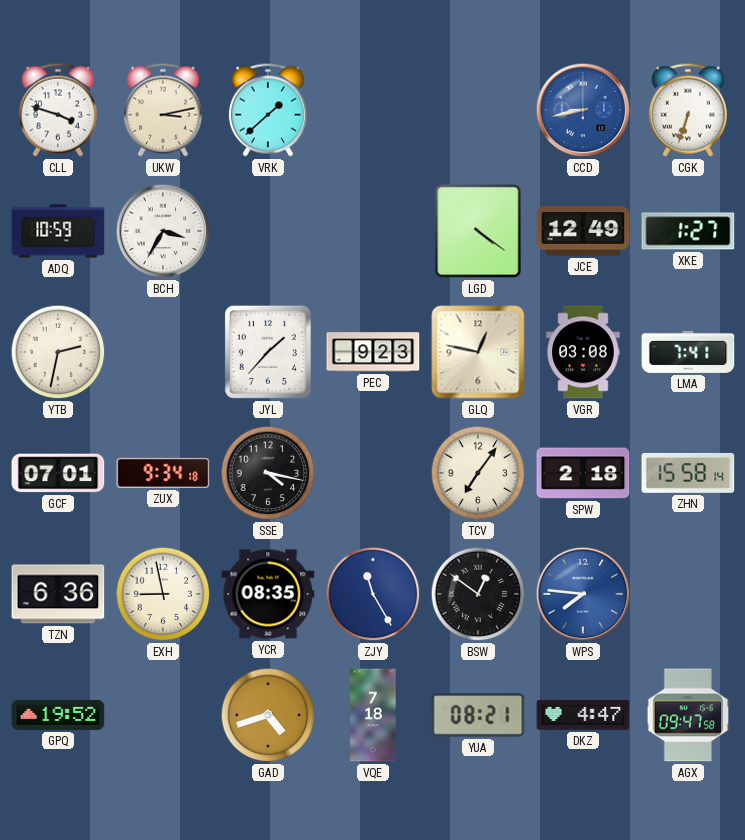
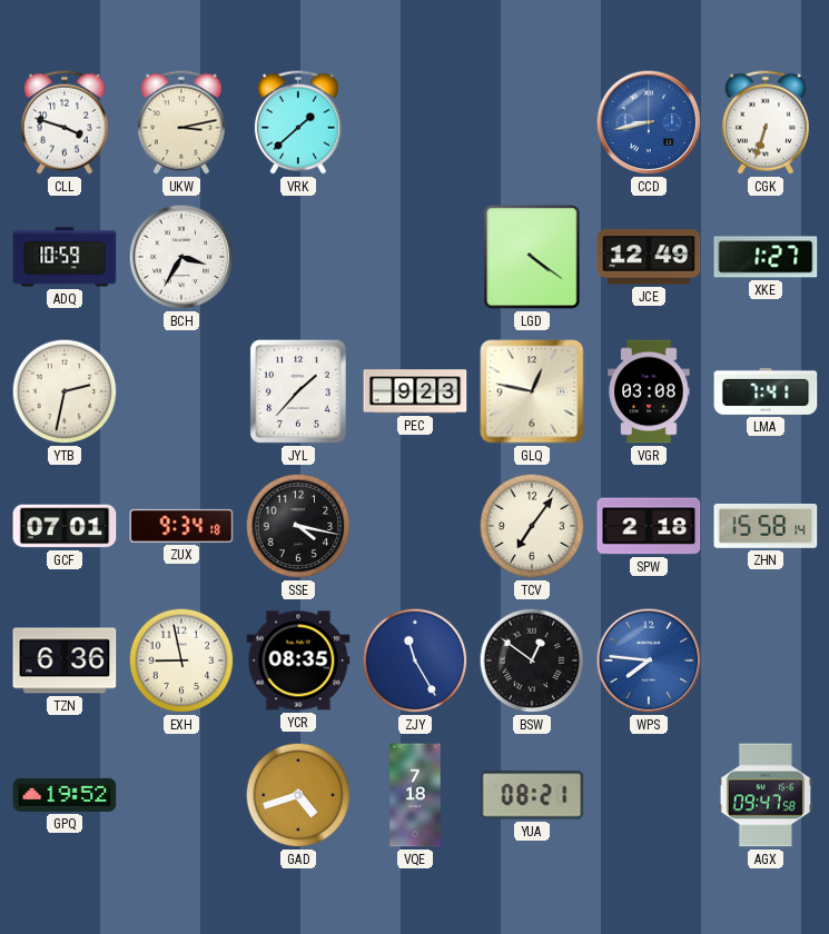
DKZ: 4:47 -> none
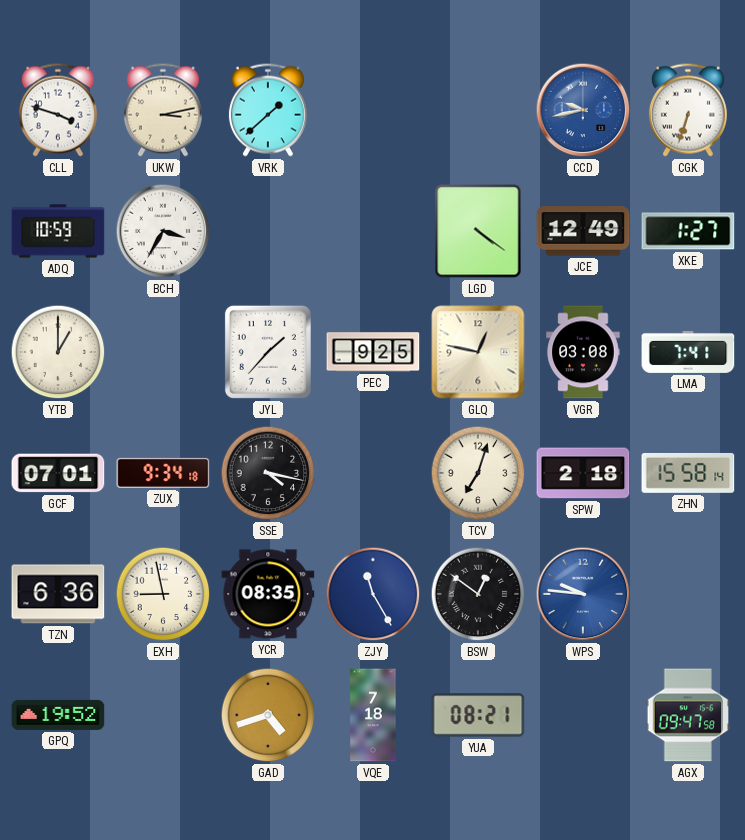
CCD: 8:43 -> 9:43
YTB: 2:32 -> 1:00
PEC: 9:23 -> 9:25
TCV: 7:06 -> 7:03
WPS: 7:46 -> 9:46
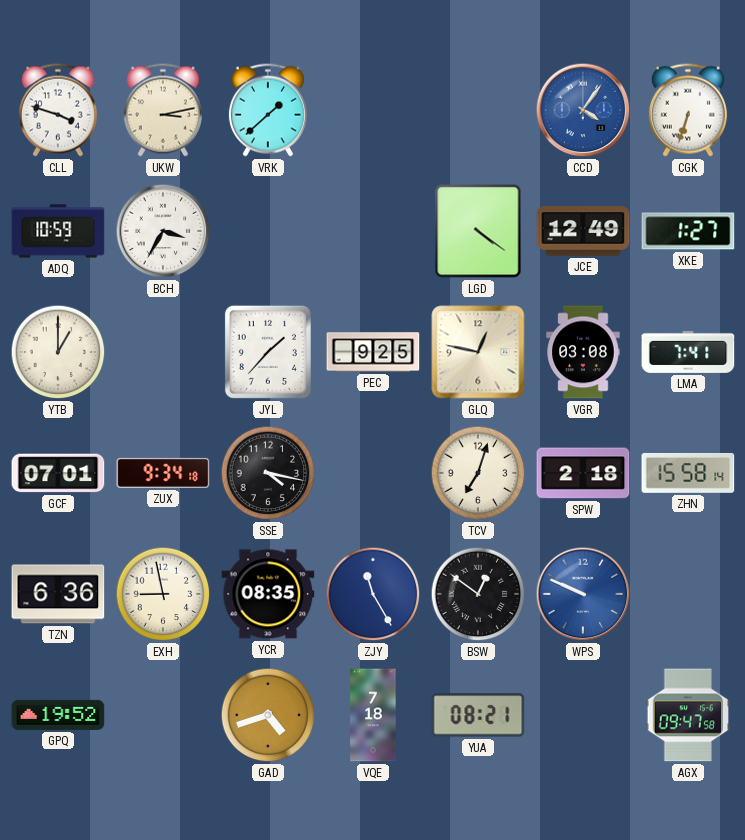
CCD: 9:43 -> 4:06
WPS: 9:46 -> 9:49
